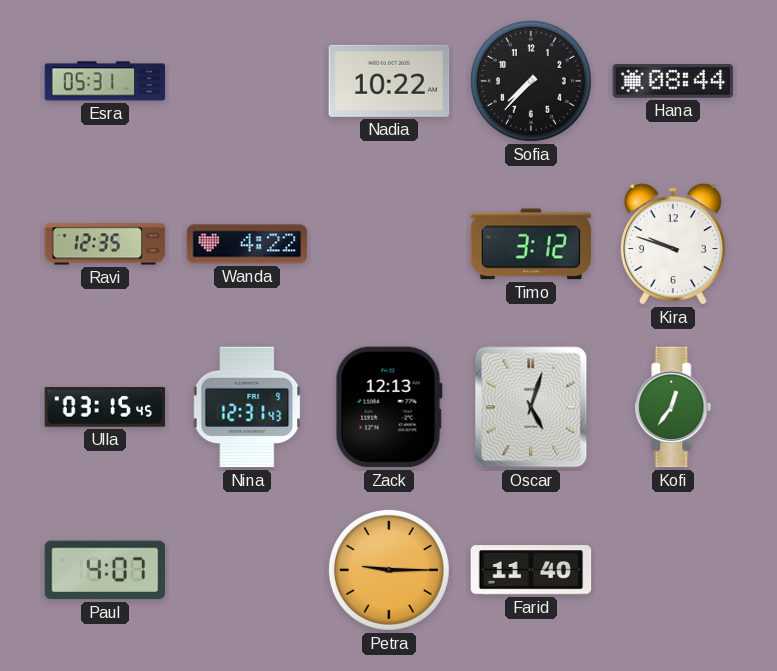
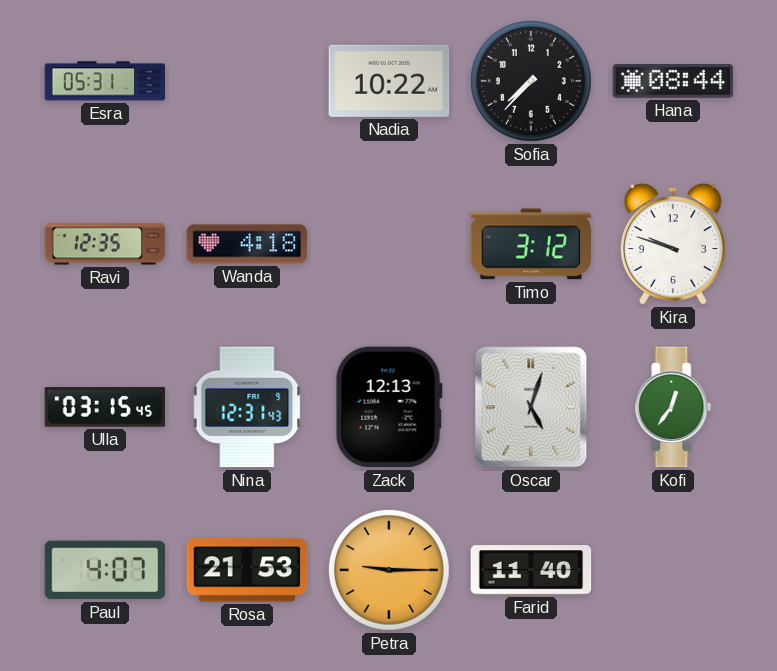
Wanda: 4:22 -> 4:18
Rosa: none -> 21:53
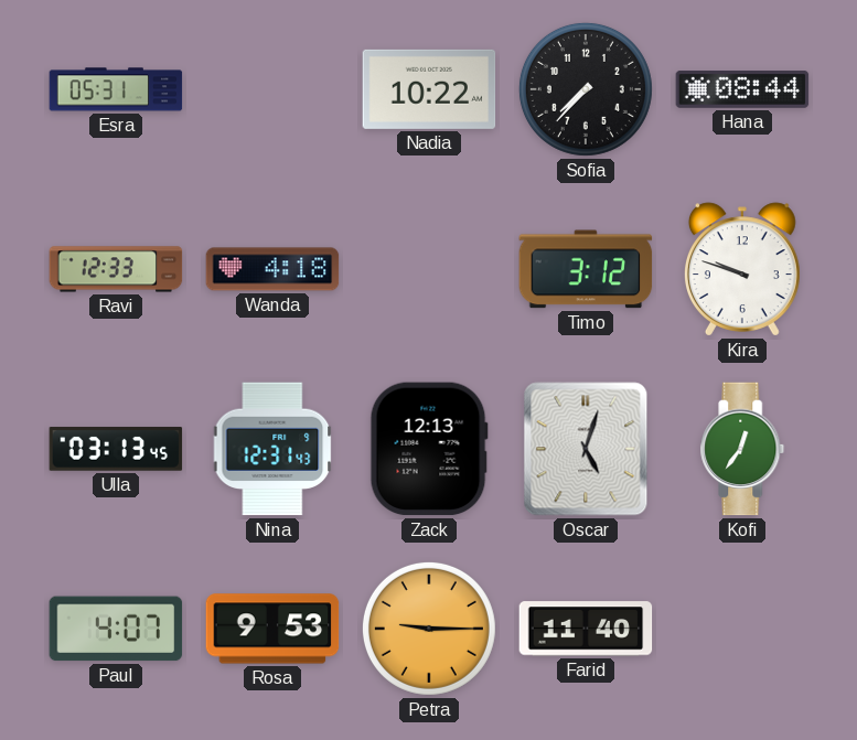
Ravi: 12:35 -> 12:33
Ulla: 03:15 -> 03:13
Rosa: 21:53 -> 9:53
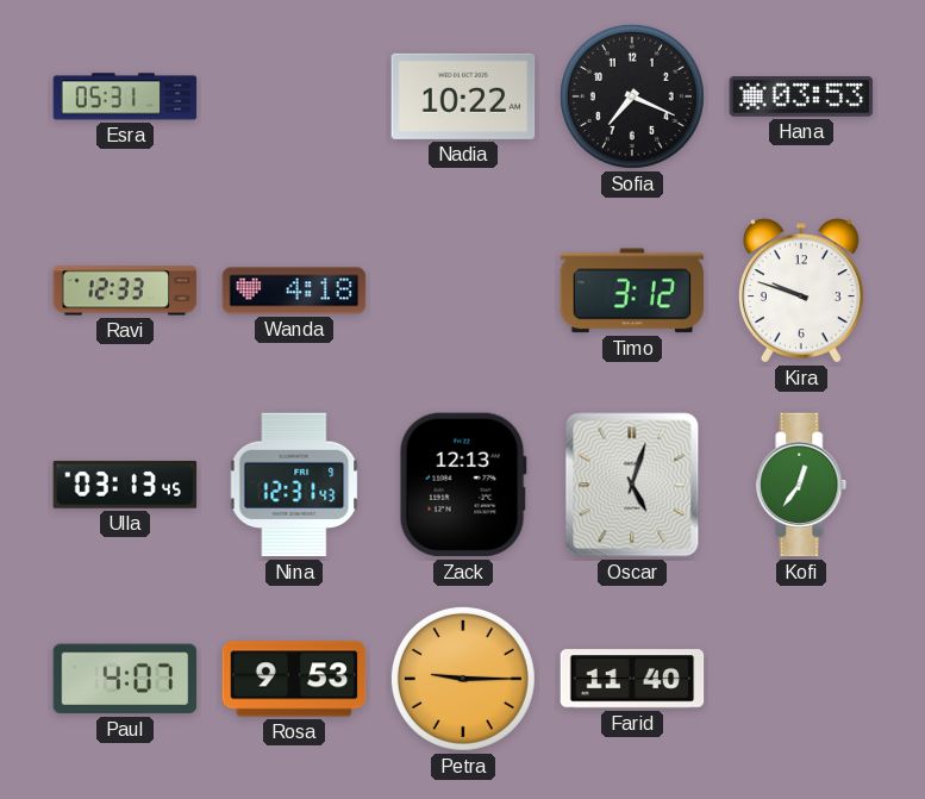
Sofia: 7:37 -> 7:19
Hana: 08:44 -> 03:53
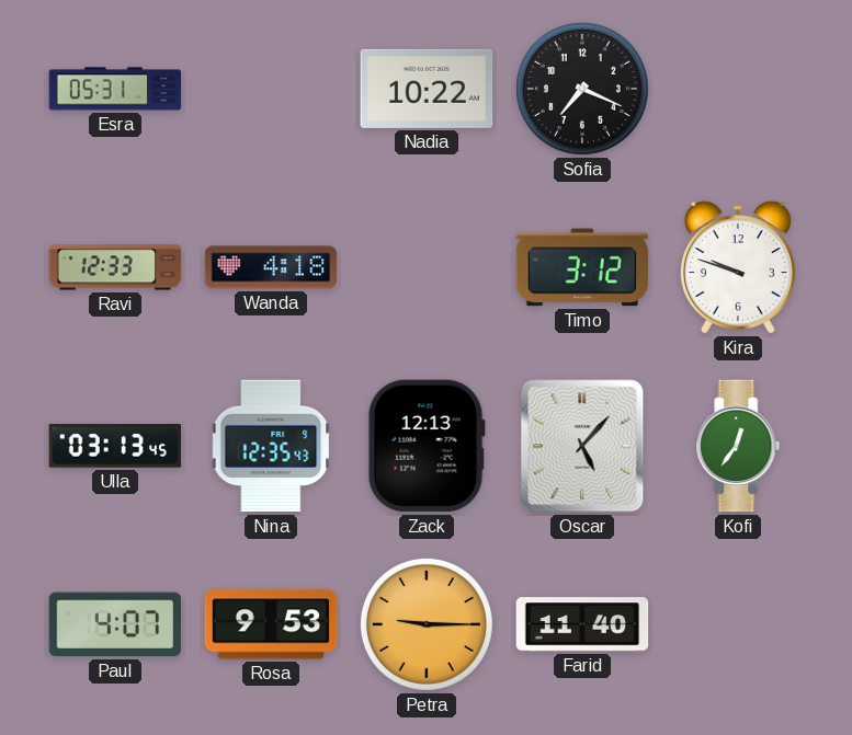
Hana: 03:53 -> none
Nina: 12:31 -> 12:35
Oscar: 5:03 -> 5:07
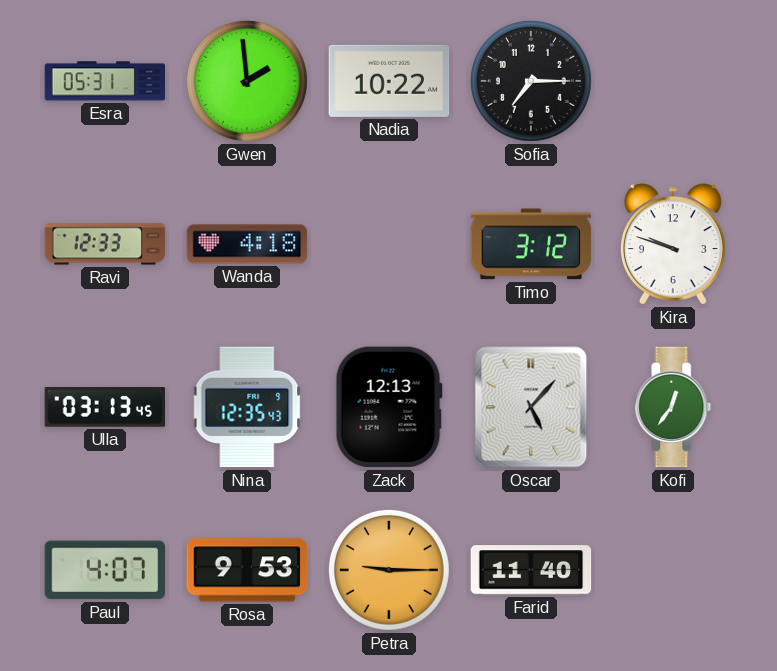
Gwen: none -> 1:59
Sofia: 7:19 -> 7:15
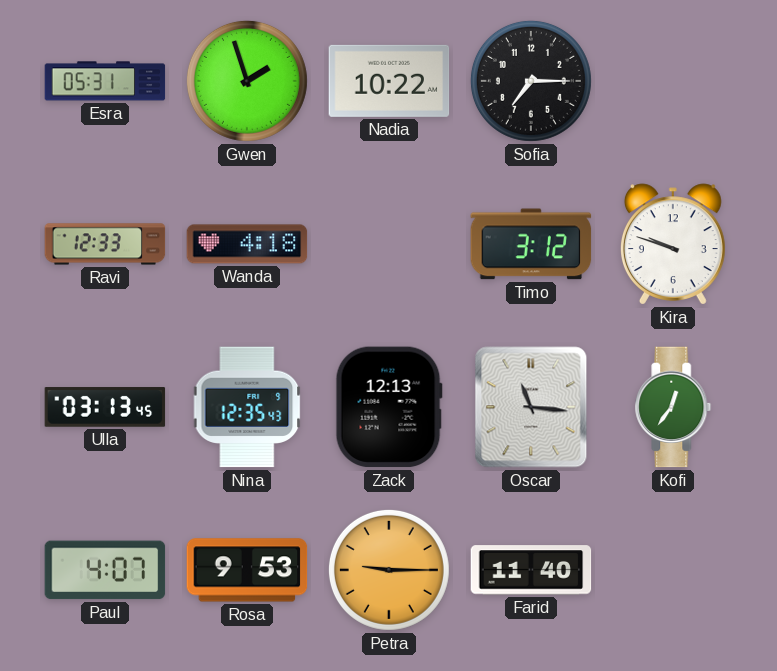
Gwen: 1:59 -> 1:57
Oscar: 5:07 -> 11:16
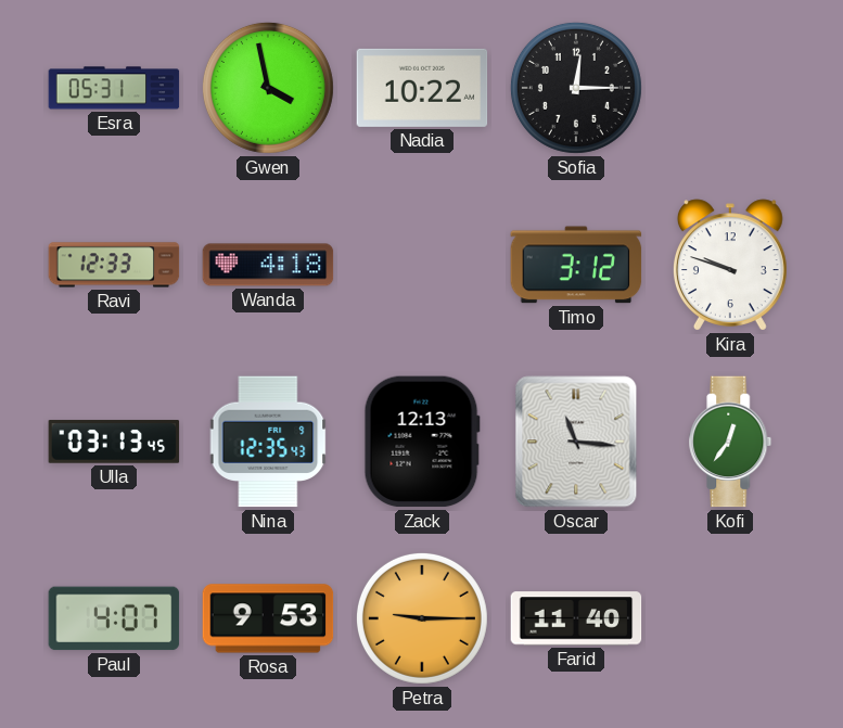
Gwen: 1:57 -> 3:58
Sofia: 7:15 -> 12:15
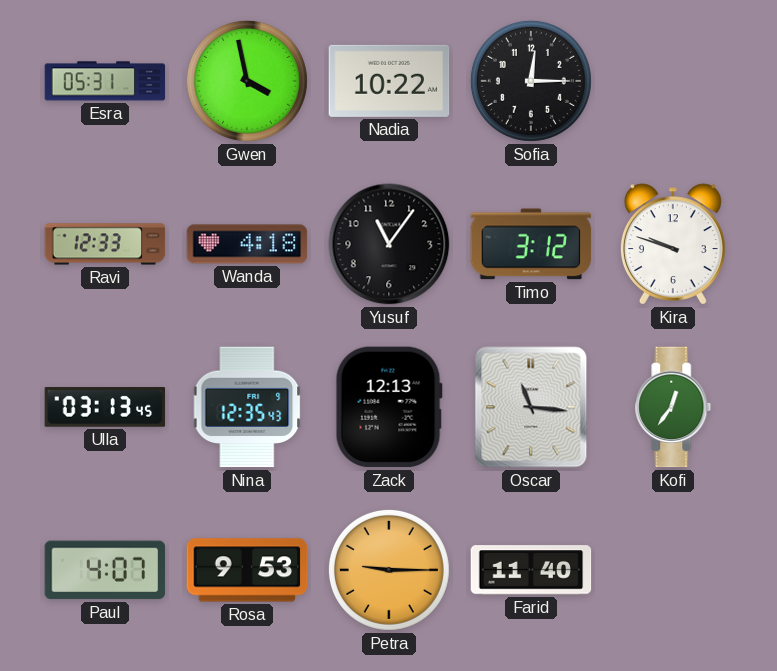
Yusuf: none -> 11:06
